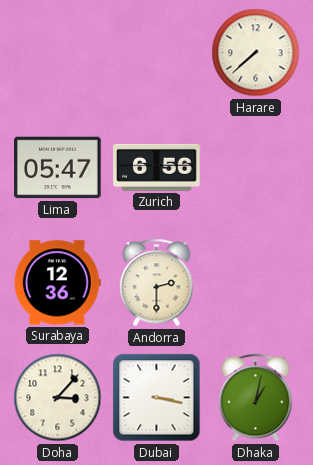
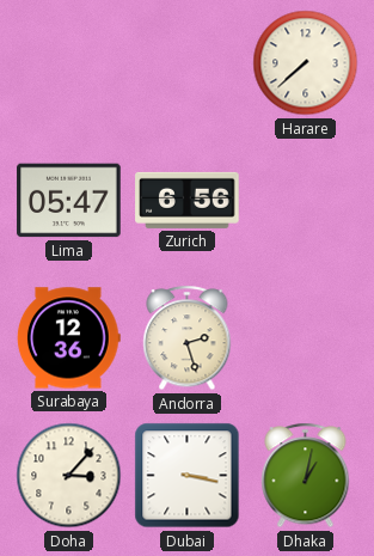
Andorra: 2:30 -> 2:27
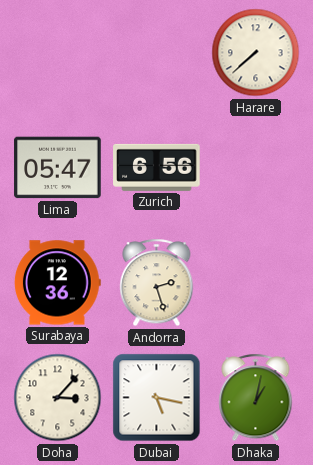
Dubai: 3:17 -> 5:17
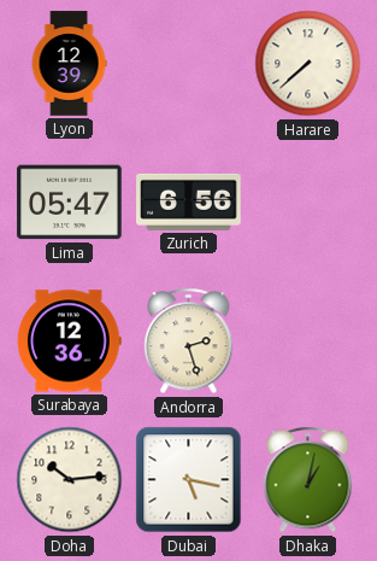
Lyon: none -> 12:39
Doha: 3:07 -> 10:14
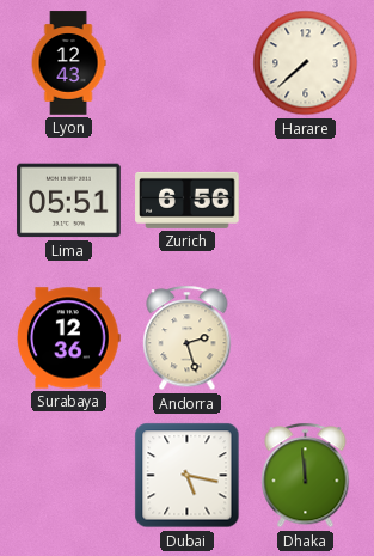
Lyon: 12:39 -> 12:43
Lima: 05:47 -> 05:51
Doha: 10:14 -> none
Dhaka: 1:02 -> 11:59
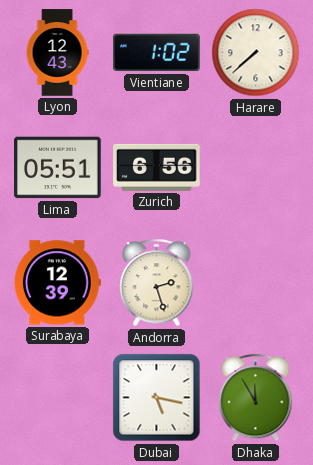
Vientiane: none -> 1:02
Surabaya: 12:36 -> 12:39
Dhaka: 11:59 -> 11:55
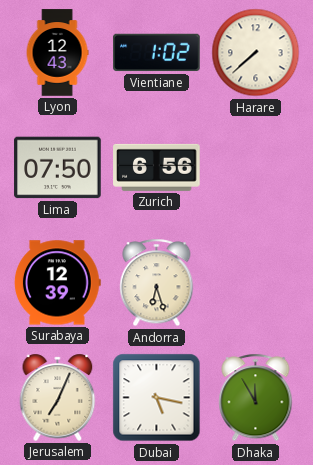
Lima: 05:51 -> 07:50
Andorra: 2:27 -> 6:27
Jerusalem: none -> 7:04
